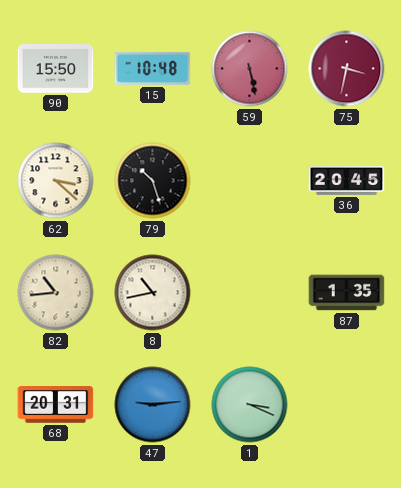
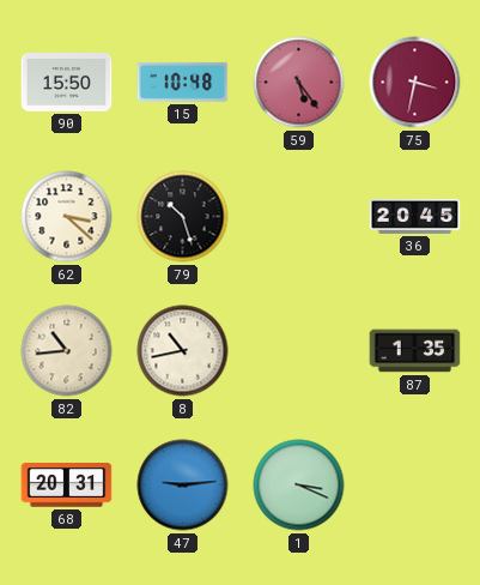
59: 5:28 -> 5:24
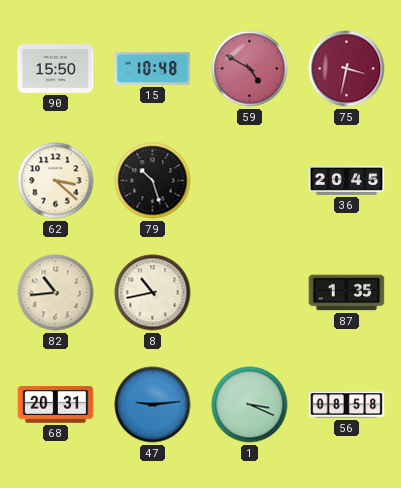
59: 5:24 -> 4:50
56: none -> 08:58
